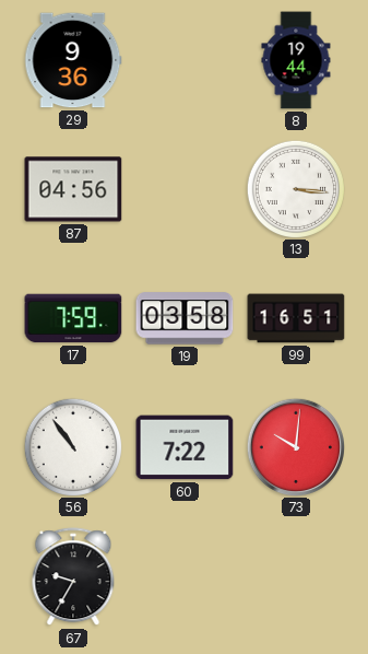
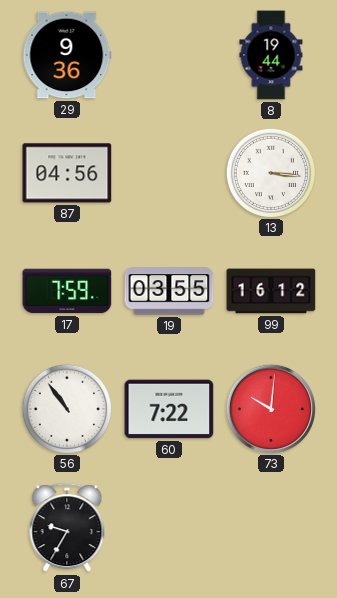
19: 03:58 -> 03:55
99: 16:51 -> 16:12
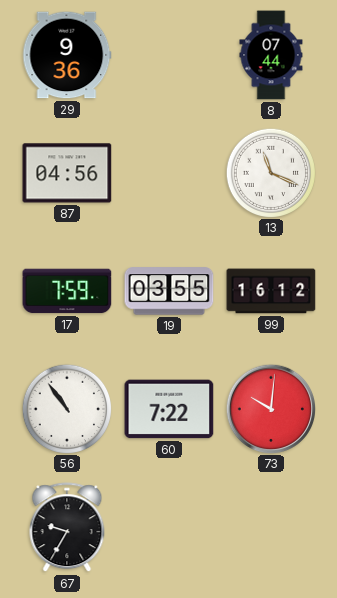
8: 19:44 -> 07:44
13: 3:16 -> 11:19
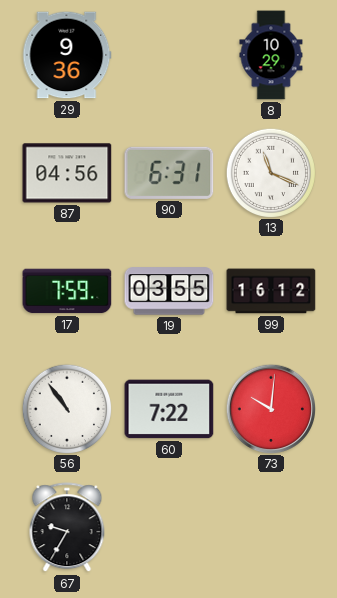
8: 07:44 -> 10:29
90: none -> 6:31
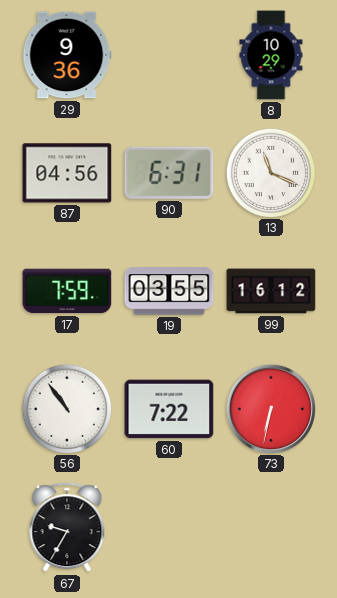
73: 10:01 -> 6:32
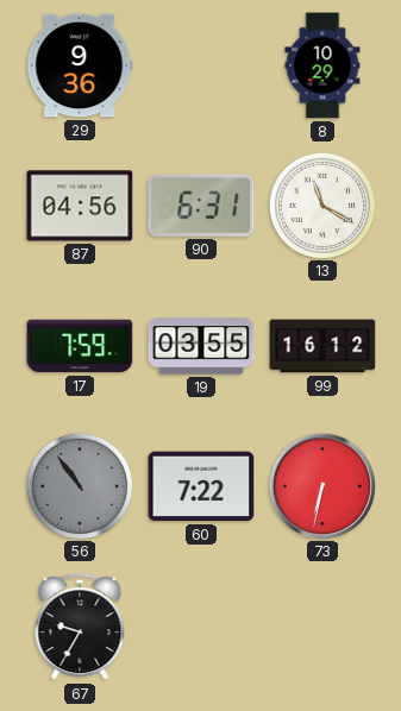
13: 11:19 -> 11:20
56 dial: white -> grey
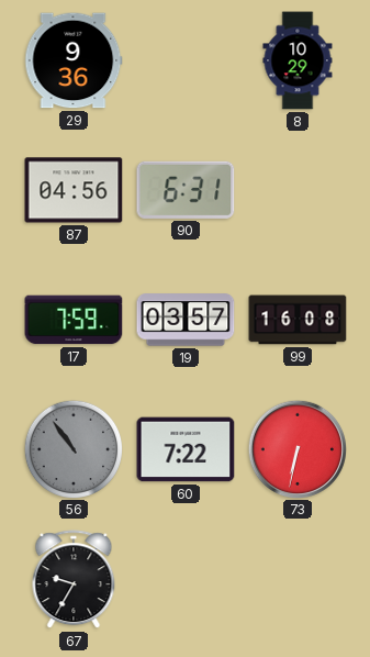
13: 11:20 -> none
19: 03:55 -> 03:57
99: 16:12 -> 16:08
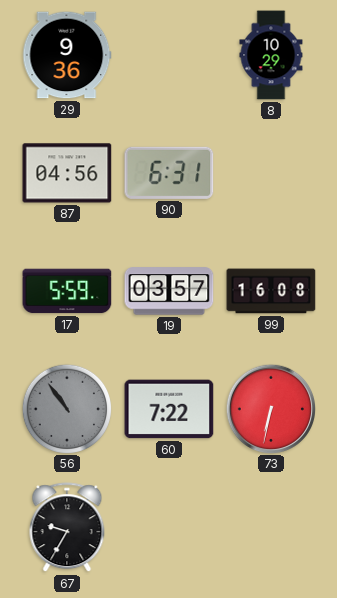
17: 7:59 -> 5:59
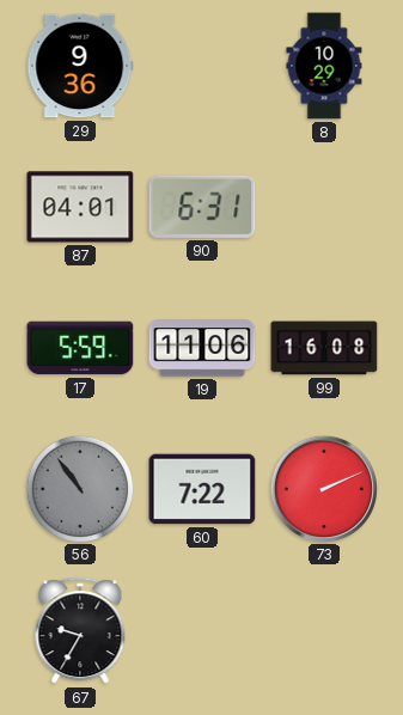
87: 04:56 -> 04:01
19: 03:57 -> 11:06
73: 6:32 -> 2:11
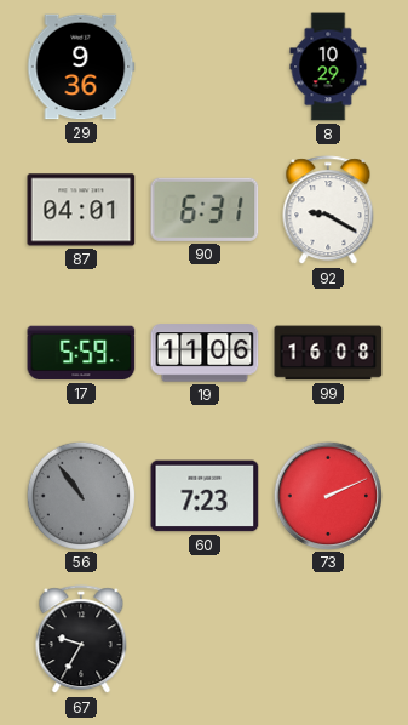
92: none -> 9:20
60: 7:22 -> 7:23
